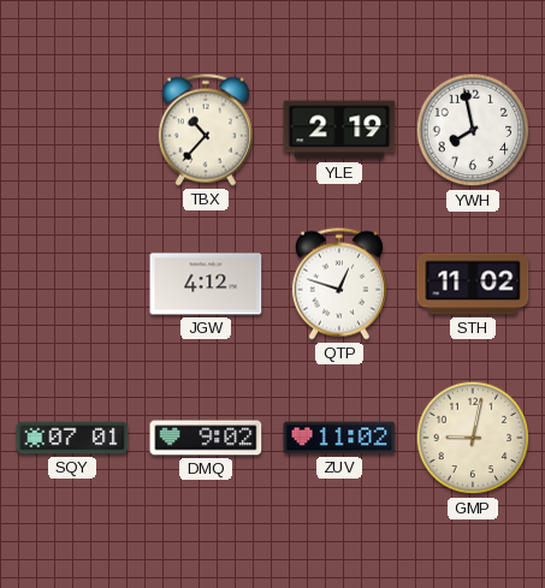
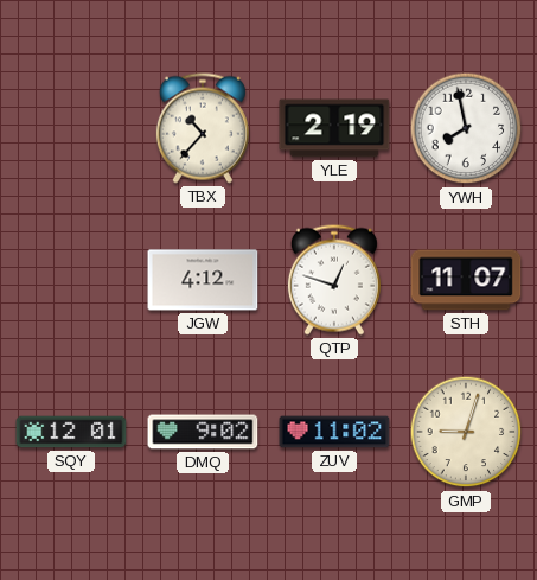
STH: 11:02 -> 11:07
SQY: 07:01 -> 12:01
GMP: 9:02 -> 9:03
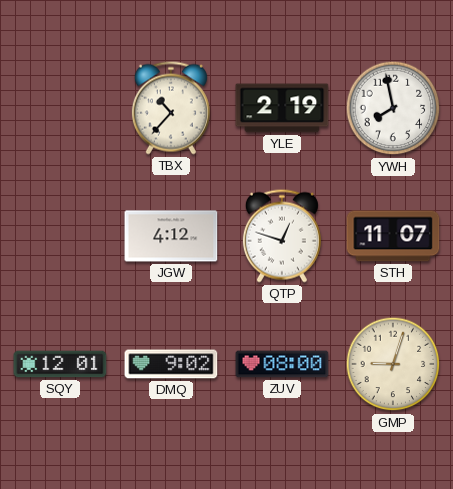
ZUV: 11:02 -> 08:00
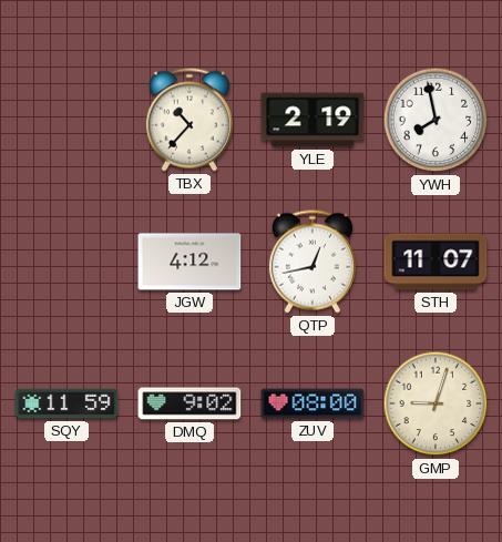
QTP: 12:48 -> 12:43
SQY: 12:01 -> 11:59
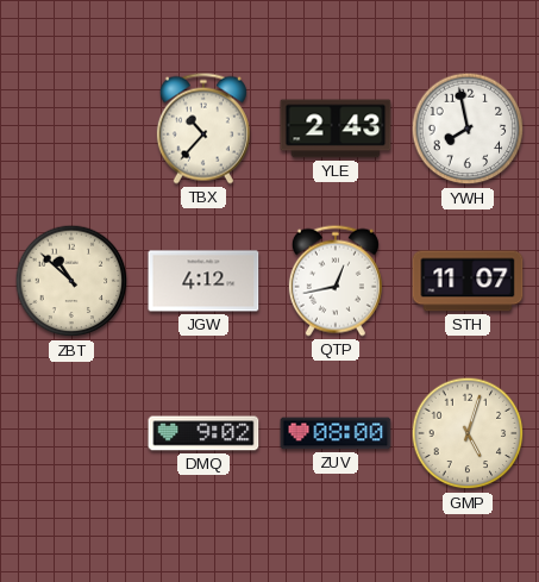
YLE: 2:19 -> 2:43
ZBT: none -> 10:52
SQY: 11:59 -> none
GMP: 9:03 -> 5:03
